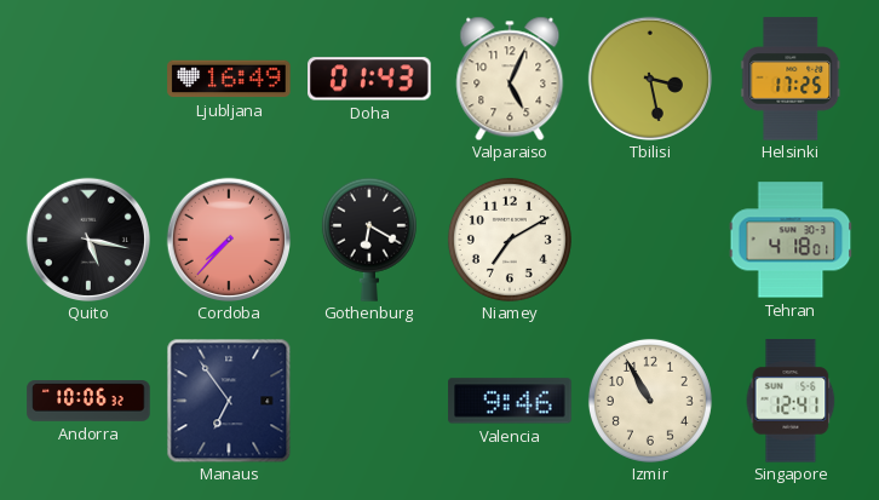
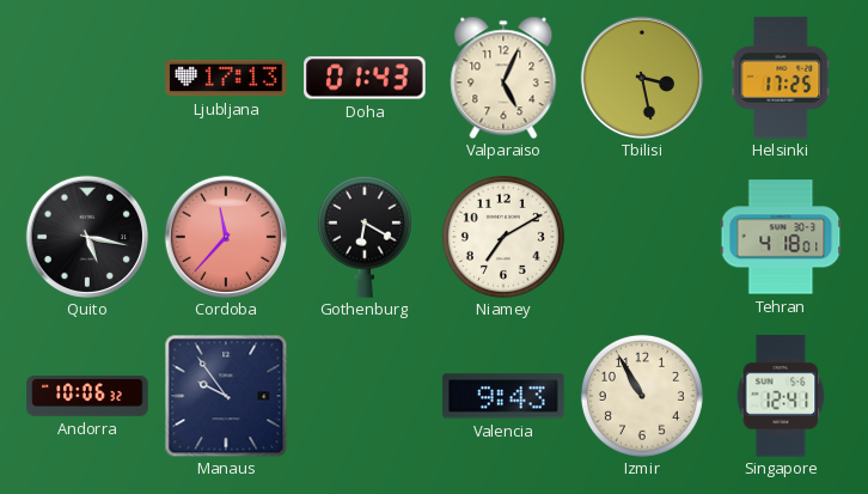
Ljubljana: 16:49 -> 17:13
Cordoba: 7:37 -> 11:37
Manaus: 6:54 -> 9:54
Valencia: 9:46 -> 9:43
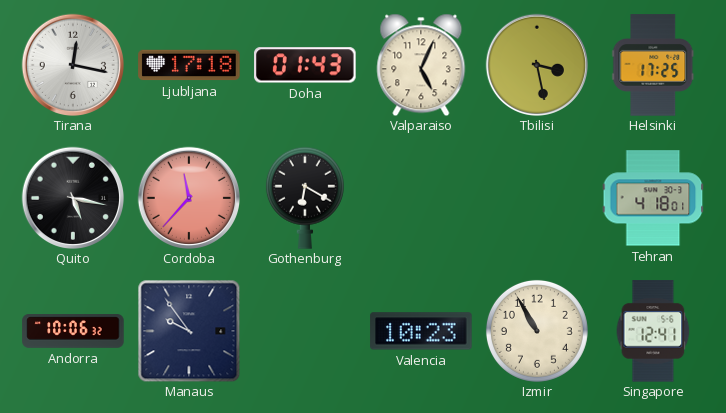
Tirana: none -> 12:17
Ljubljana: 17:13 -> 17:18
Niamey: 7:10 -> none
Valencia: 9:43 -> 10:23
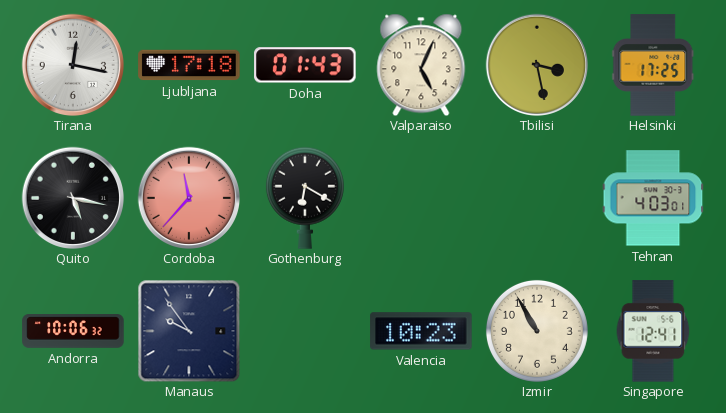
Tehran: 4:18 -> 4:03
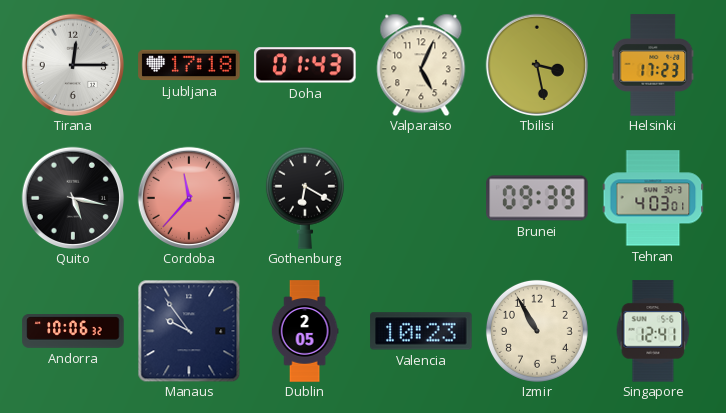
Tirana: 12:17 -> 12:15
Helsinki: 17:25 -> 17:23
Brunei: none -> 09:39
Dublin: none -> 2:05
